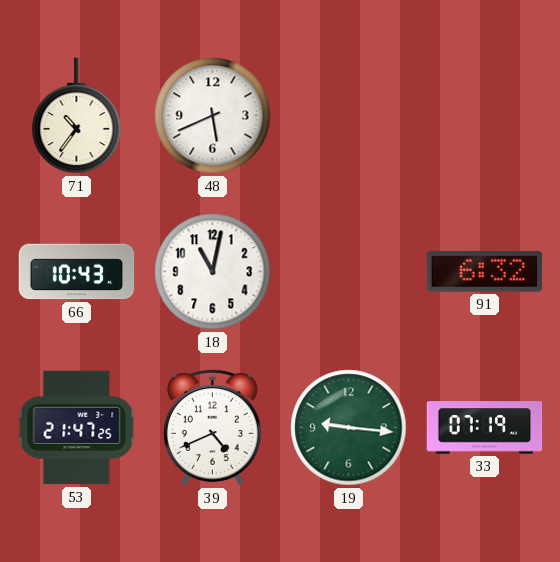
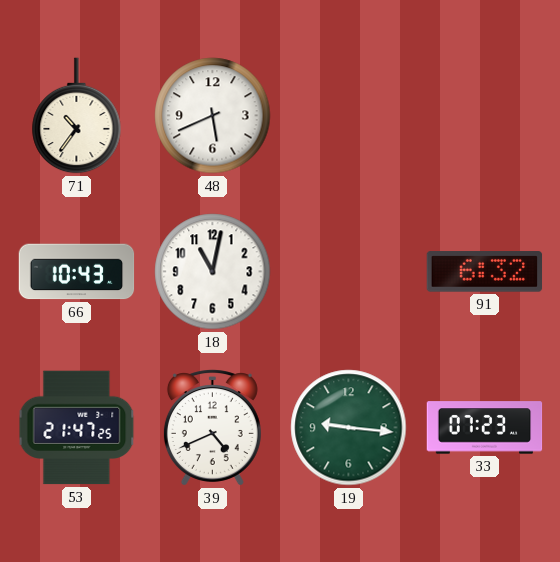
33: 07:19 -> 07:23
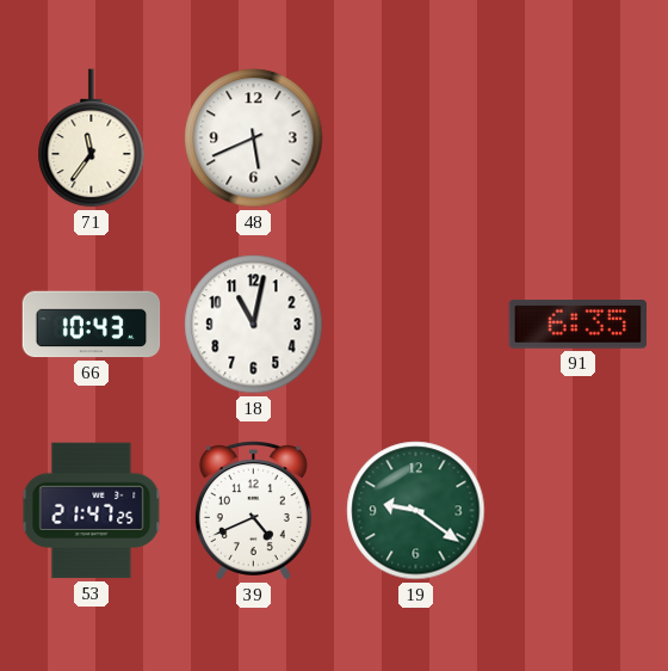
71: 10:36 -> 11:36
91: 6:32 -> 6:35
19: 9:16 -> 9:21
33: 07:23 -> none
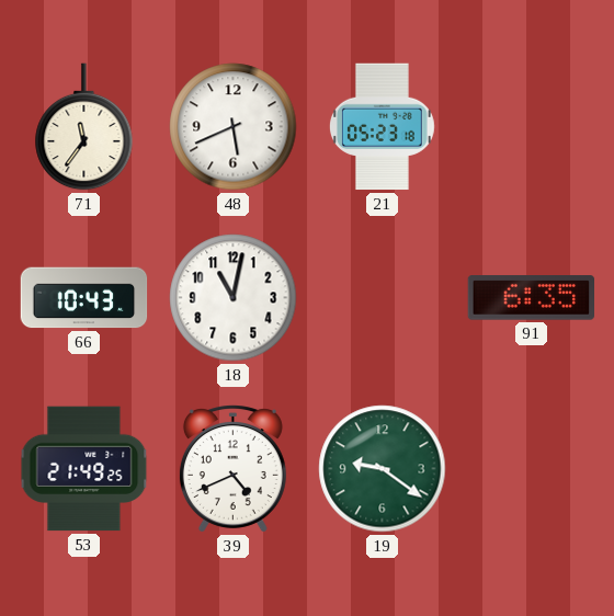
21: none -> 05:23
53: 21:47 -> 21:49
